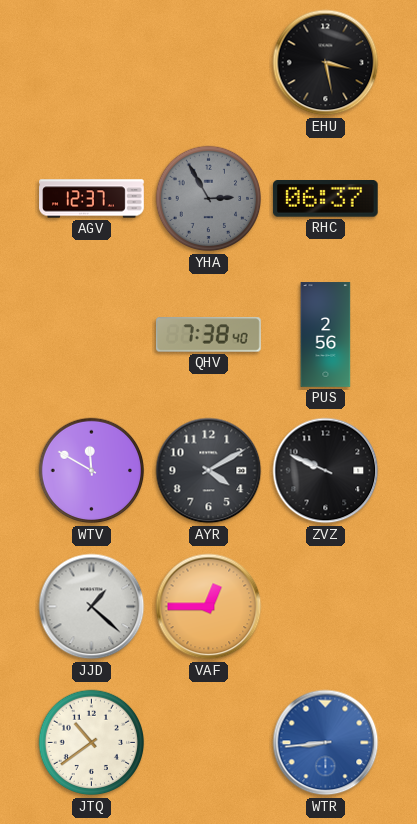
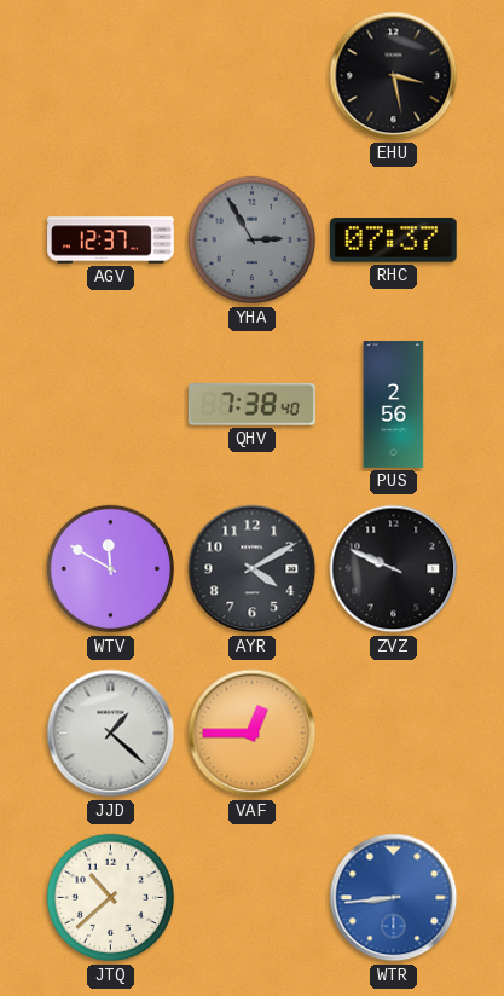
RHC: 06:37 -> 07:37
JTQ: 10:39 -> 10:38
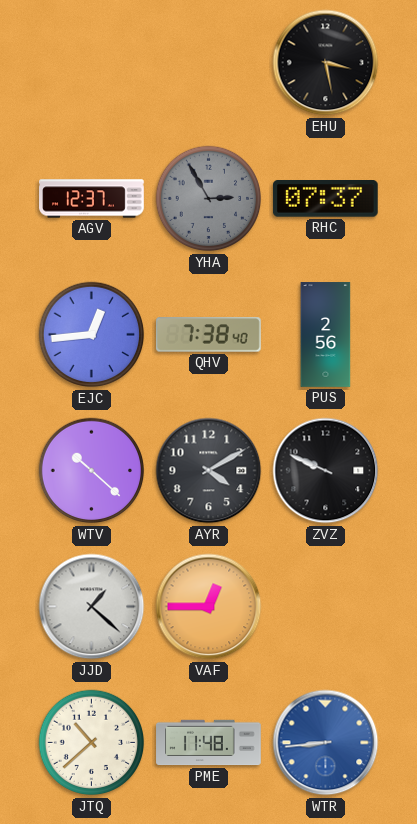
EJC: none -> 12:44
WTV: 11:50 -> 10:22
PME: none -> 11:48
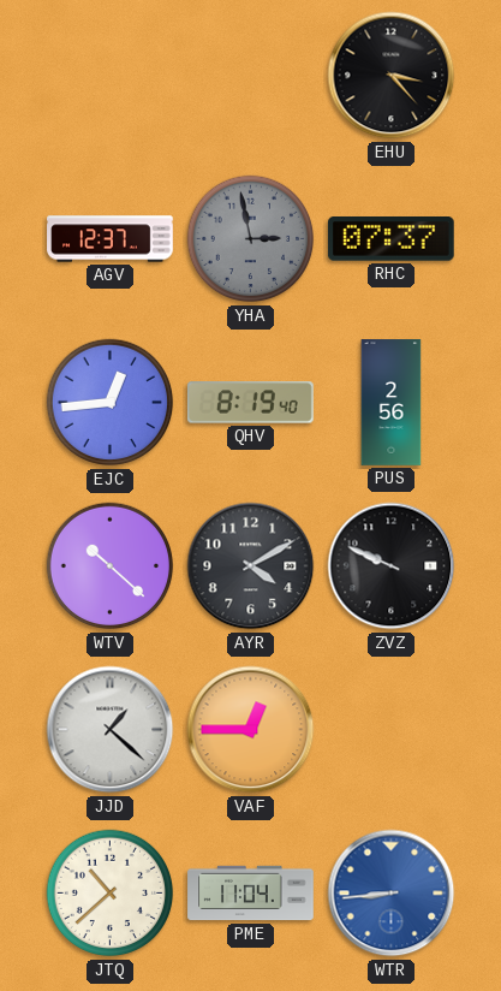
EHU: 3:28 -> 3:23
YHA: 2:55 -> 2:58
QHV: 7:38 -> 8:19
PME: 11:48 -> 11:04
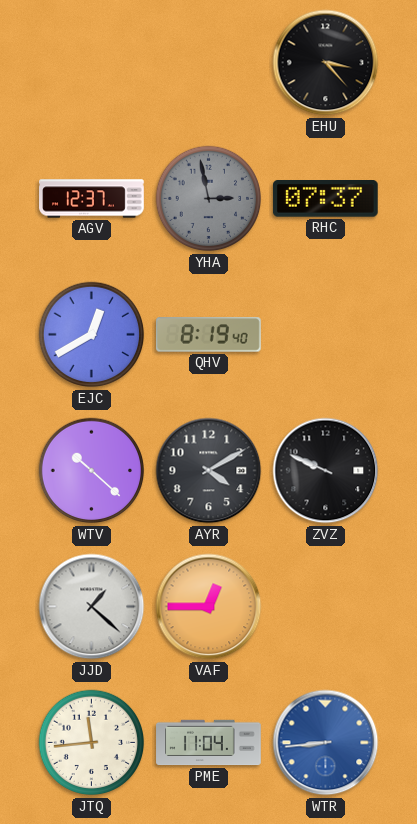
EJC: 12:44 -> 12:40
PUS: 2:56 -> none
JTQ: 10:38 -> 11:44
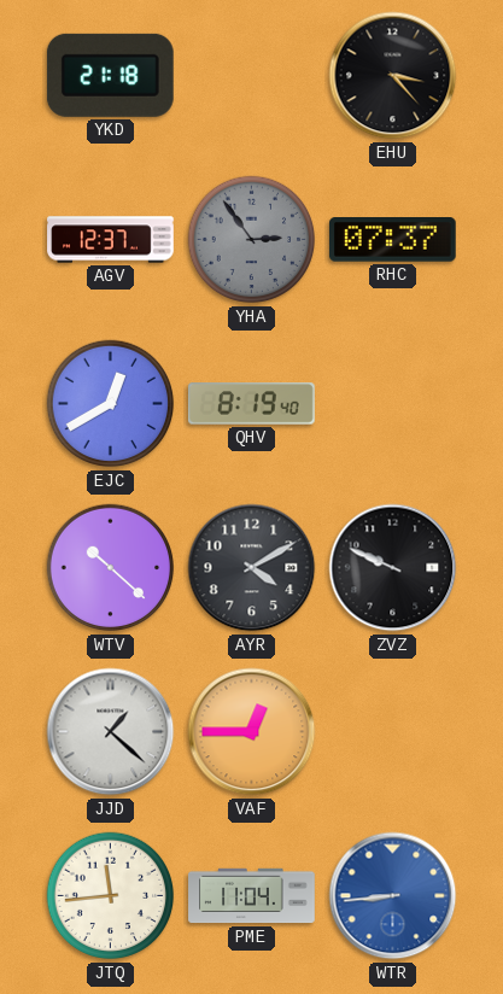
YKD: none -> 21:18
YHA: 2:58 -> 2:54
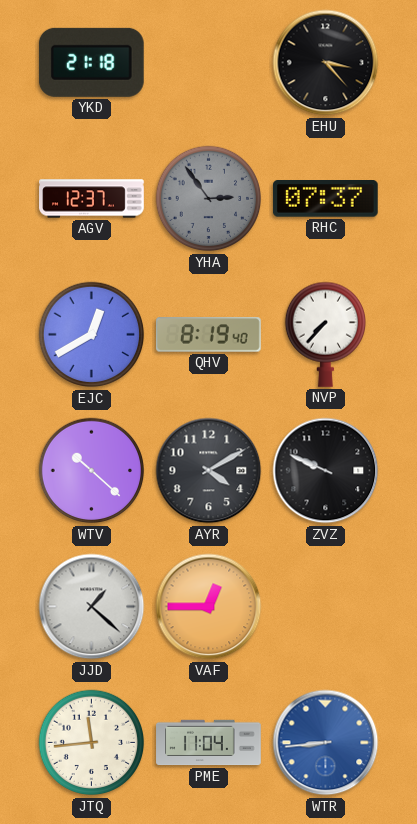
NVP: none -> 7:37
